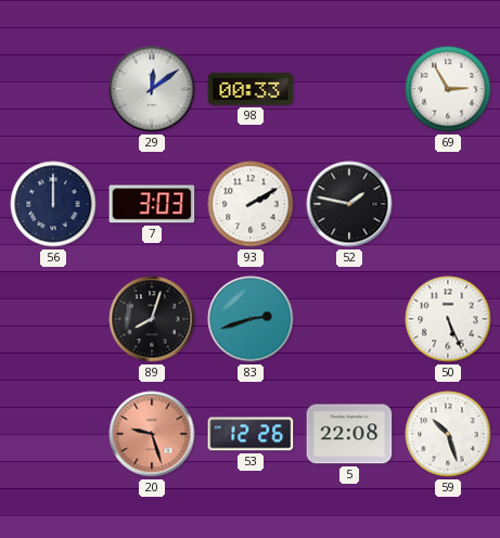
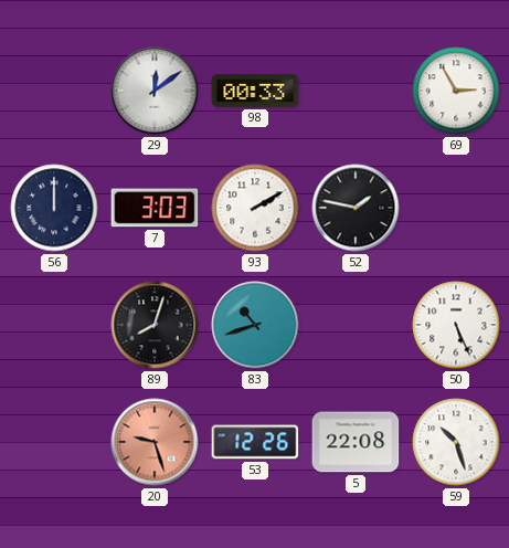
83: 2:42 -> 10:42
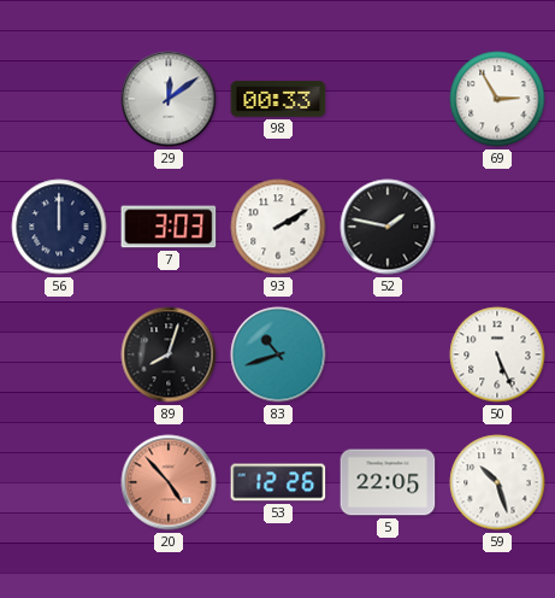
20: 9:27 -> 4:53
5: 22:08 -> 22:05
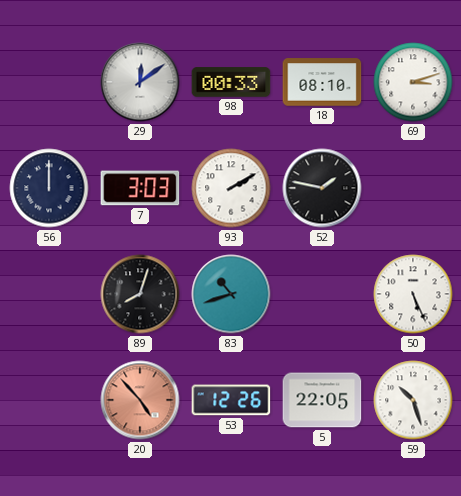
18: none -> 08:10
69: 2:55 -> 3:12
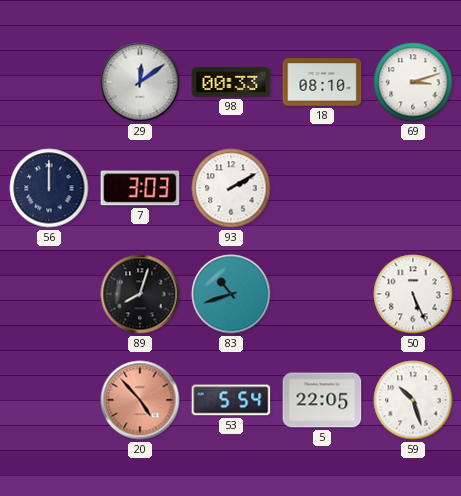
52: 1:47 -> none
53: 12:26 -> 5:54
